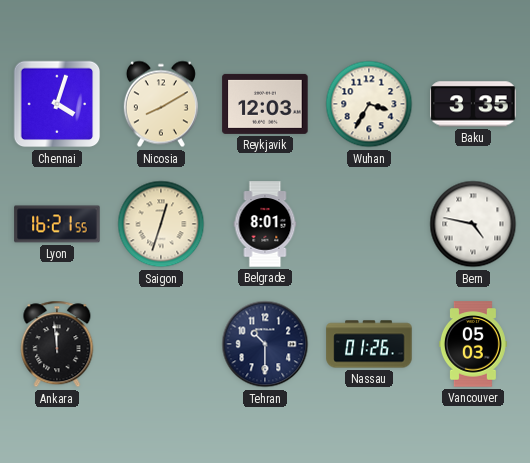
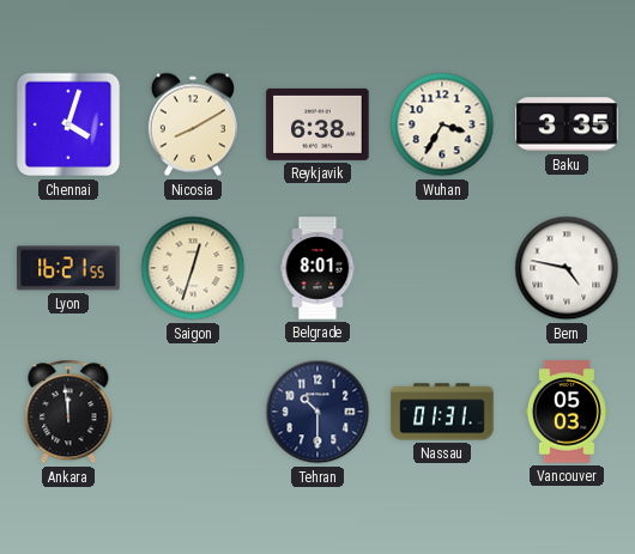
Reykjavik: 12:03 -> 6:38
Nassau: 01:26 -> 01:31
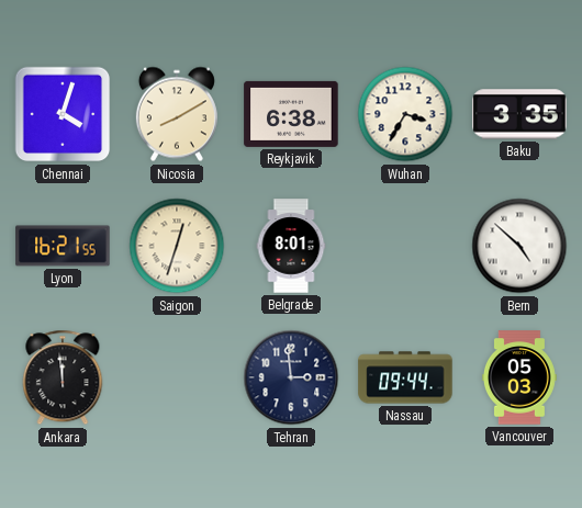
Bern: 4:47 -> 4:52
Tehran: 10:30 -> 2:59
Nassau: 01:31 -> 09:44
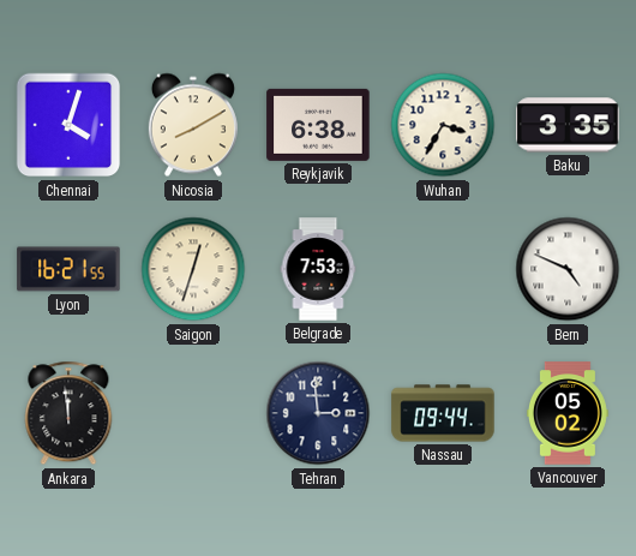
Belgrade: 8:01 -> 7:53
Bern: 4:52 -> 4:49
Vancouver: 05:03 -> 05:02
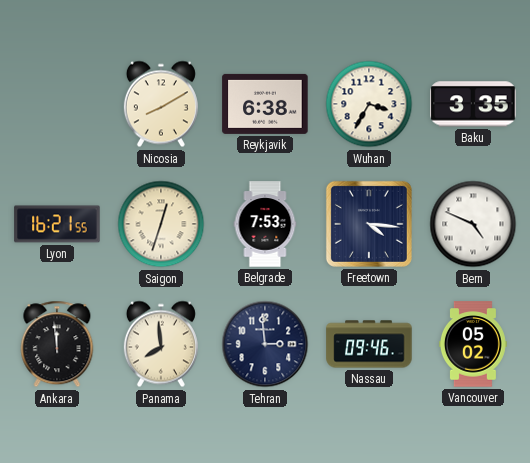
Chennai: 4:03 -> none
Freetown: none -> 4:16
Panama: none -> 7:59
Nassau: 09:44 -> 09:46
